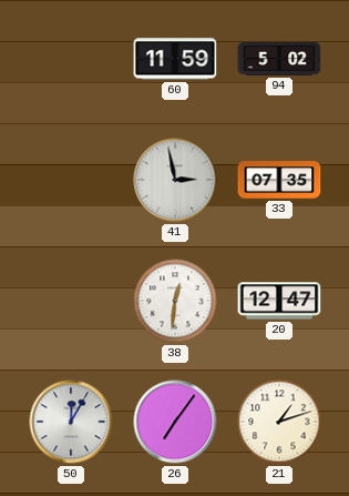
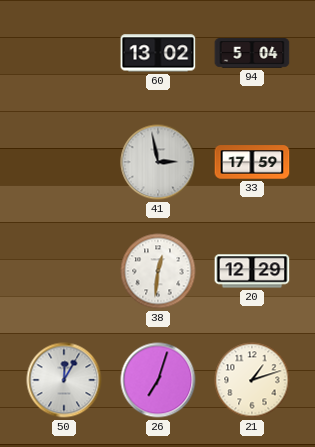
60: 11:59 -> 13:02
94: 5:02 -> 5:04
33: 07:35 -> 17:59
20: 12:47 -> 12:29
26: 7:06 -> 7:03
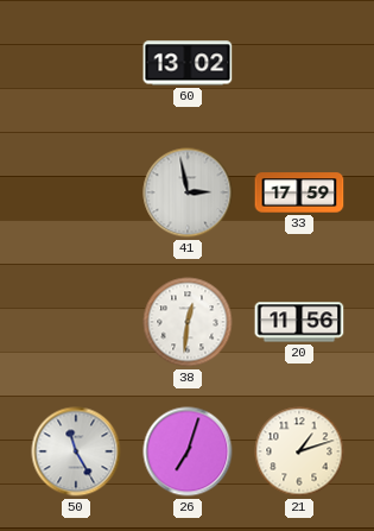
94: 5:04 -> none
20: 12:29 -> 11:56
50: 12:05 -> 11:25
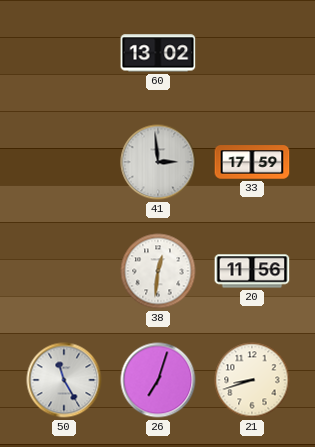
41: 2:58 -> 2:59
21: 1:12 -> 8:42
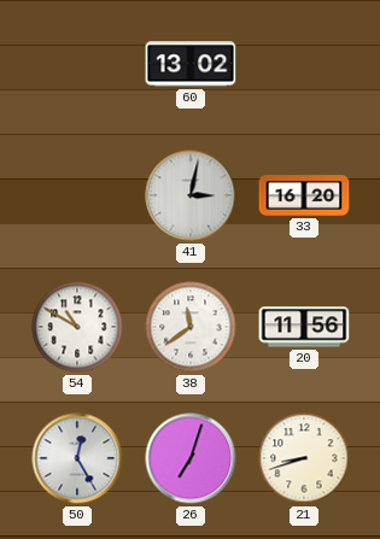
41: 2:59 -> 3:02
33: 17:59 -> 16:20
54: none -> 10:50
38: 12:31 -> 11:39
50: 11:25 -> 12:25
